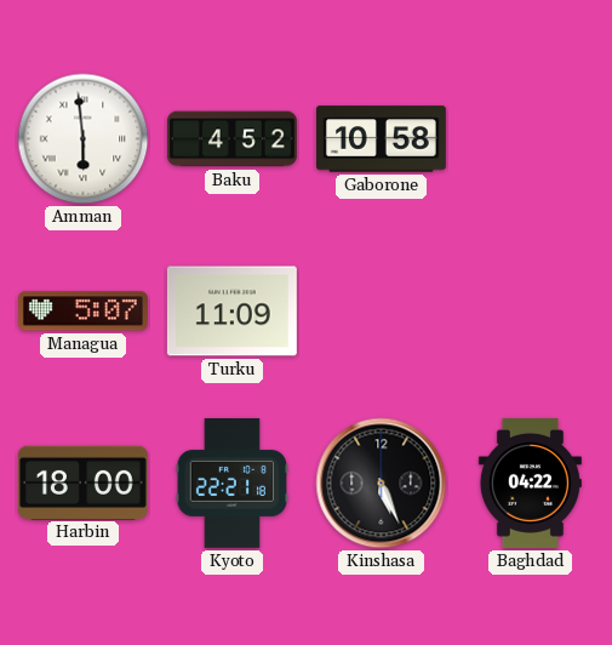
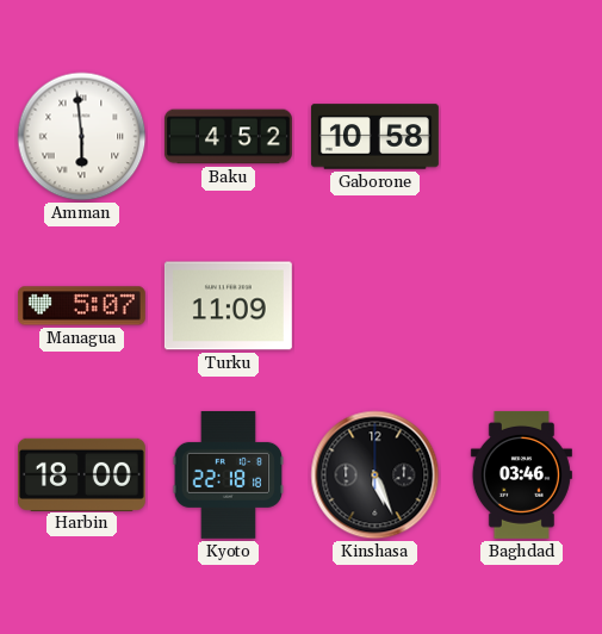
Kyoto: 22:21 -> 22:18
Baghdad: 04:22 -> 03:46
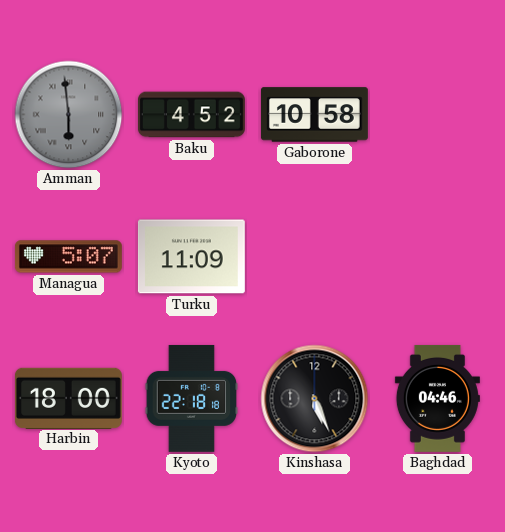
Amman dial: white -> grey
Baghdad: 03:46 -> 04:46
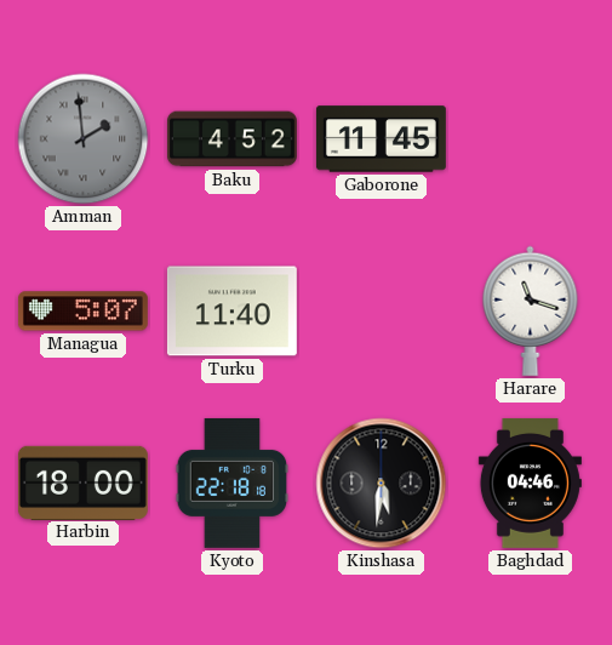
Amman: 5:59 -> 1:59
Gaborone: 10:58 -> 11:45
Turku: 11:09 -> 11:40
Harare: none -> 11:18
Kinshasa: 5:26 -> 5:31
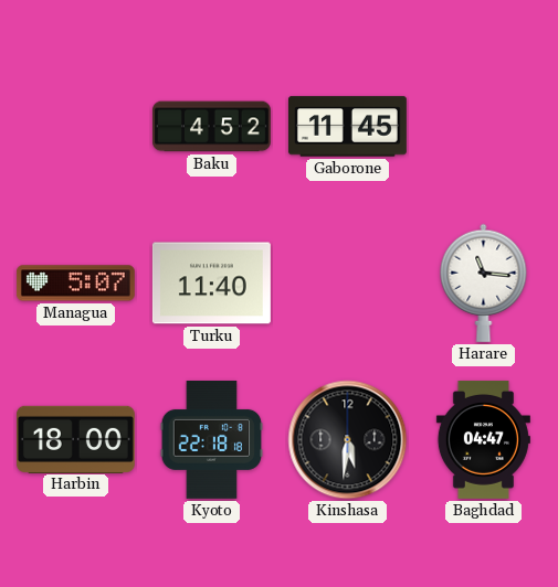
Amman: 1:59 -> none
Harare: 11:18 -> 11:16
Baghdad: 04:46 -> 04:47
